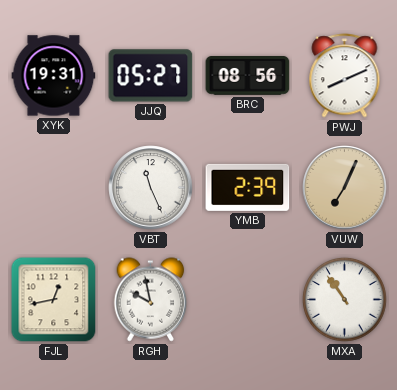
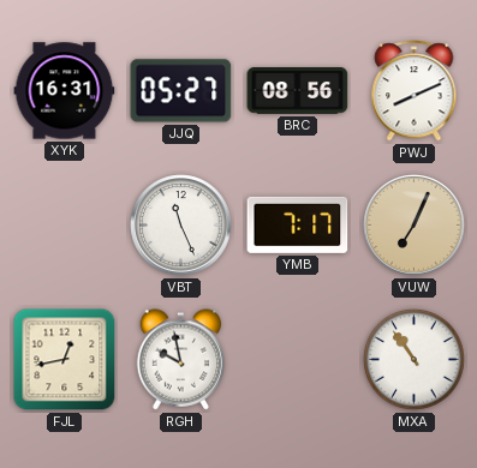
XYK: 19:31 -> 16:31
YMB: 2:39 -> 7:17
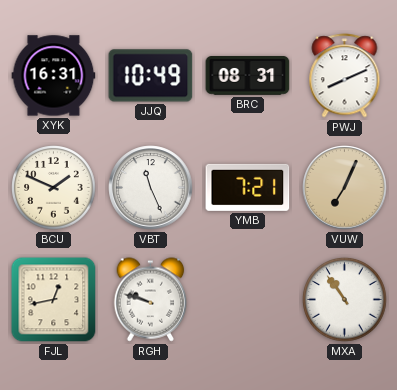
JJQ: 05:27 -> 10:49
BRC: 08:56 -> 08:31
BCU: none -> 1:49
YMB: 7:17 -> 7:21
RGH: 9:58 -> 9:48
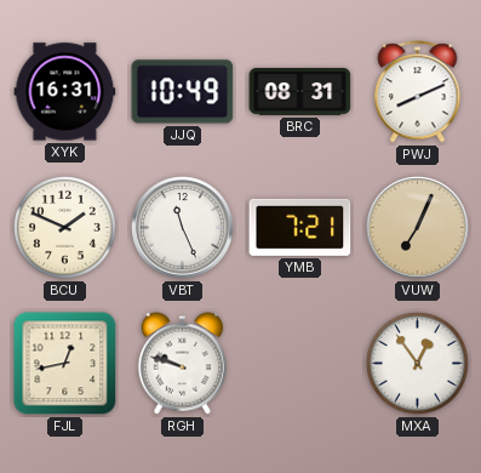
MXA: 10:54 -> 12:54
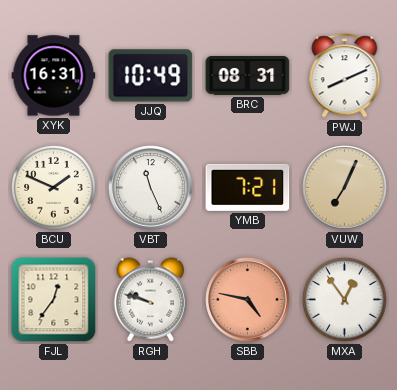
FJL: 12:43 -> 12:36
SBB: none -> 4:47
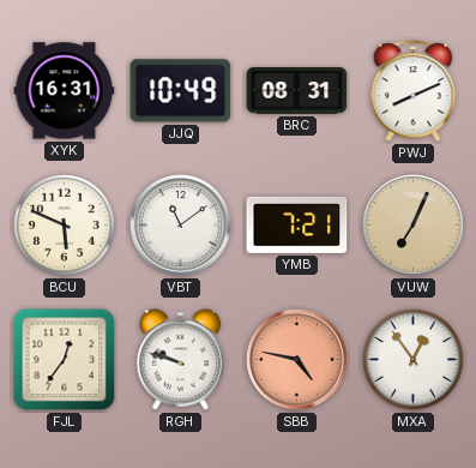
BCU: 1:49 -> 5:49
VBT: 11:26 -> 11:09
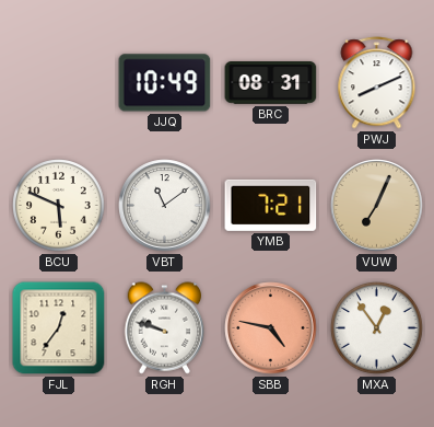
XYK: 16:31 -> none
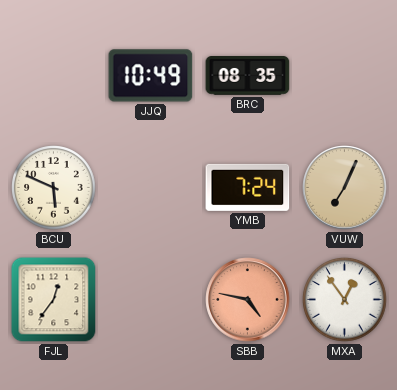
BRC: 08:31 -> 08:35
PWJ: 8:11 -> none
VBT: 11:09 -> none
YMB: 7:21 -> 7:24
RGH: 9:48 -> none
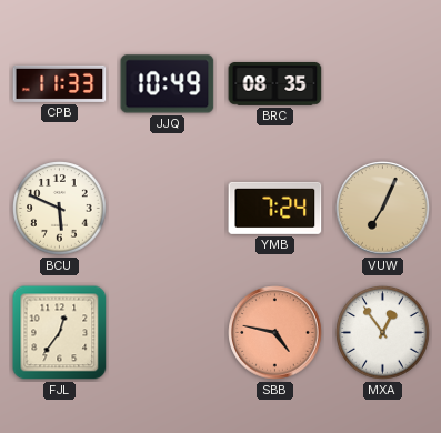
CPB: none -> 11:33
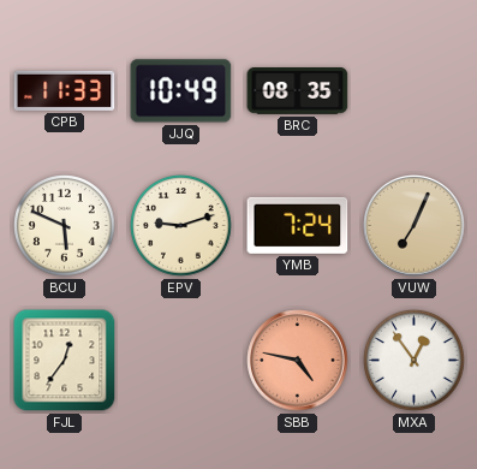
EPV: none -> 9:12
